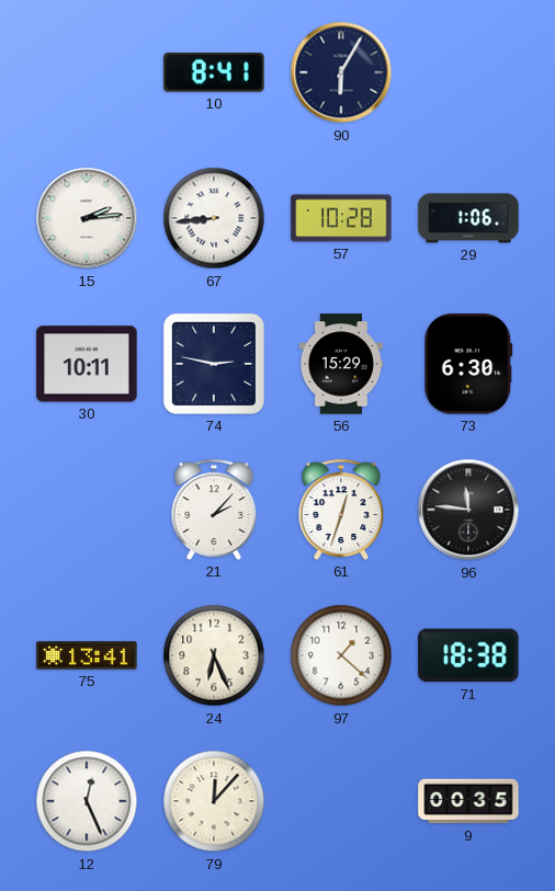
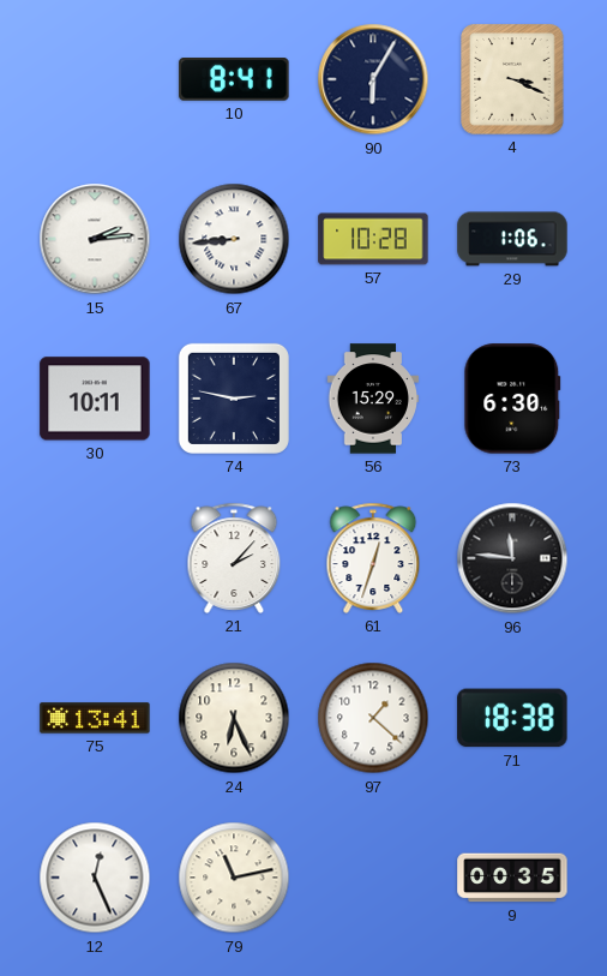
4: none -> 3:19
79: 12:07 -> 11:13
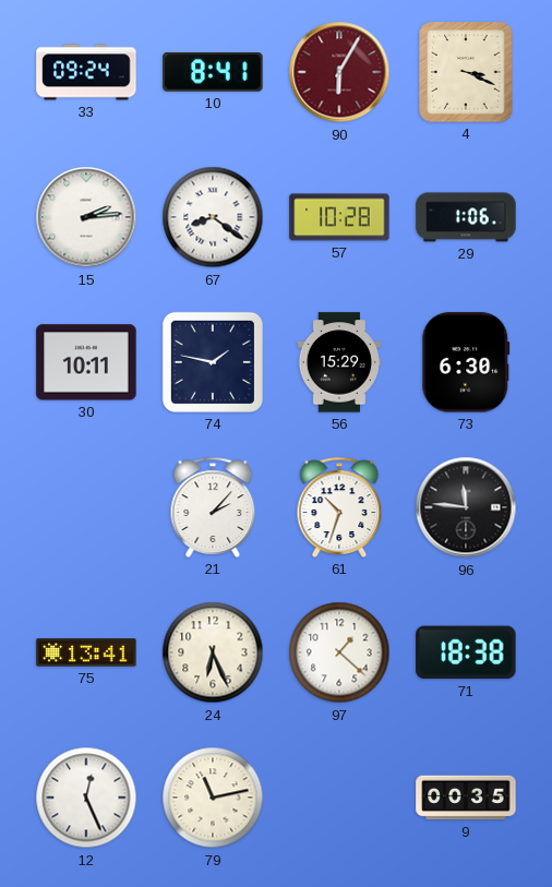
33: none -> 09:24
90 dial: navy -> burgundy
67: 8:44 -> 8:21
74: 2:47 -> 1:47
61: 12:33 -> 10:33
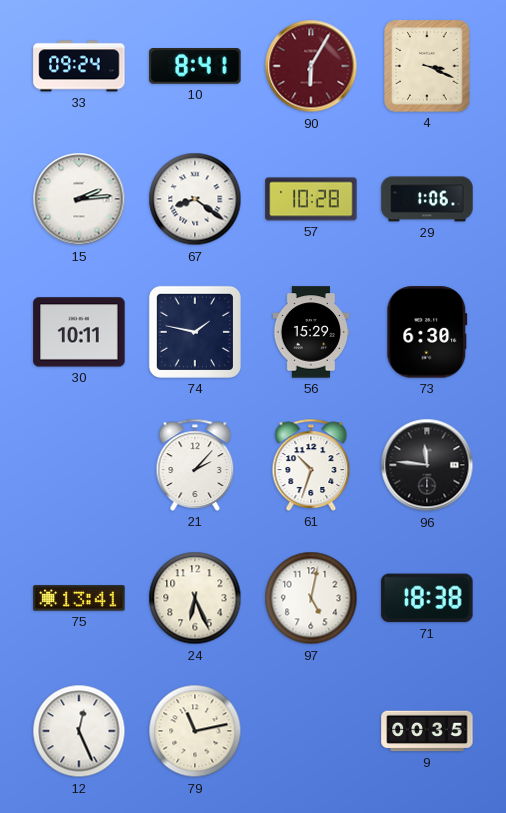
97: 1:22 -> 5:02
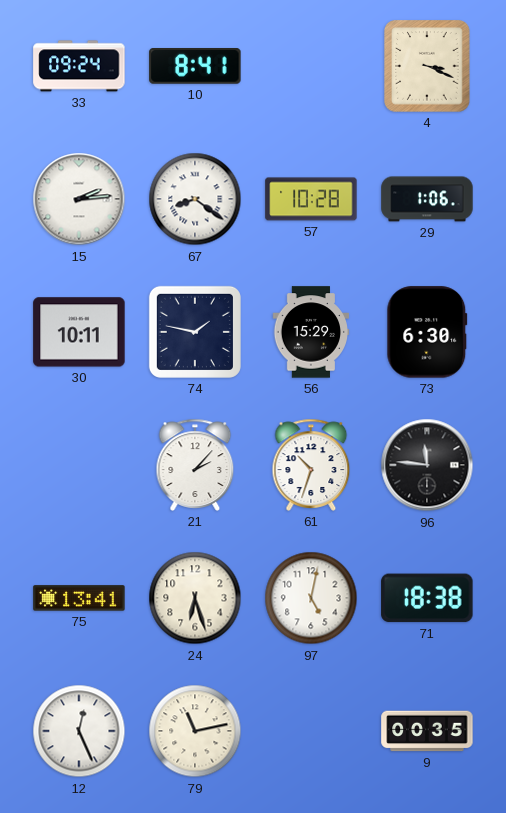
90: 6:05 -> none
24: 6:26 -> 6:27
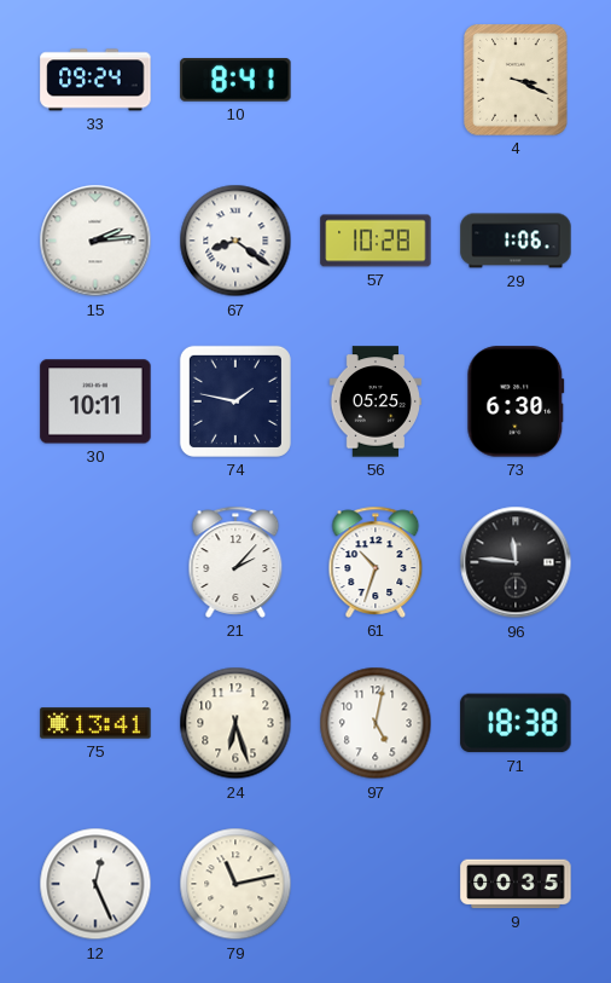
56: 15:29 -> 05:25
